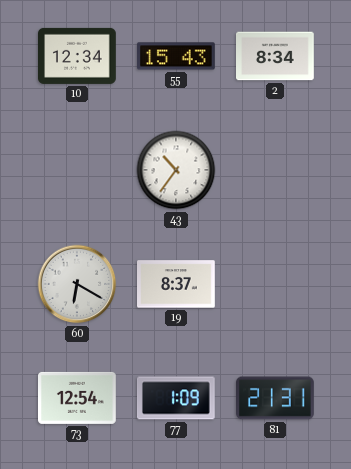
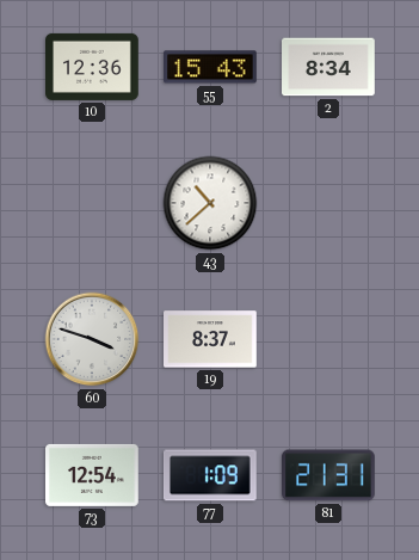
10: 12:34 -> 12:36
43: 10:36 -> 10:38
60: 6:20 -> 3:48
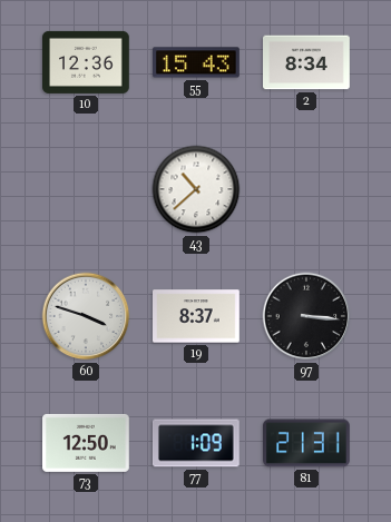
97: none -> 3:16
73: 12:54 -> 12:50
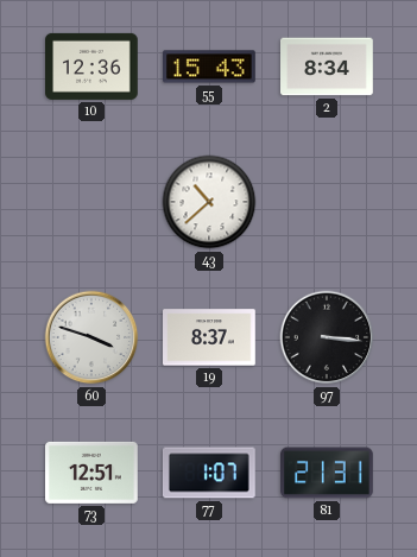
73: 12:50 -> 12:51
77: 1:09 -> 1:07
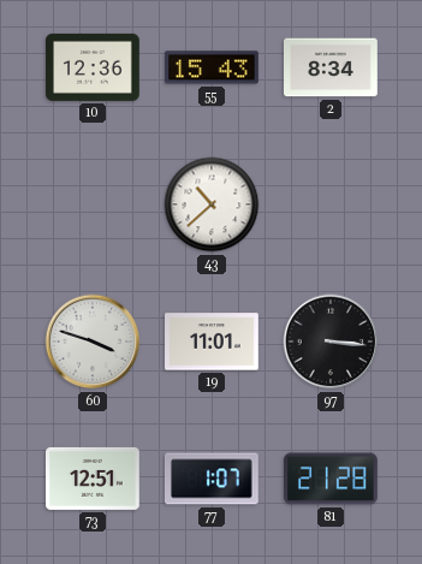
19: 8:37 -> 11:01
81: 21:31 -> 21:28
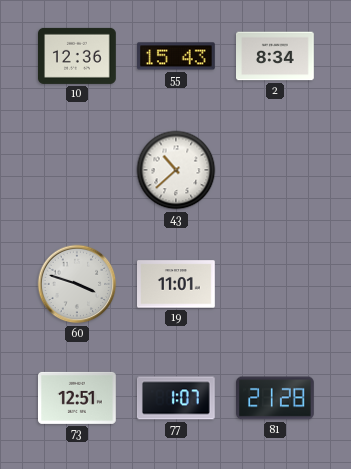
97: 3:16 -> none
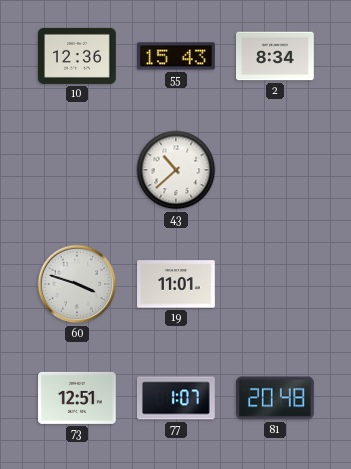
81: 21:28 -> 20:48
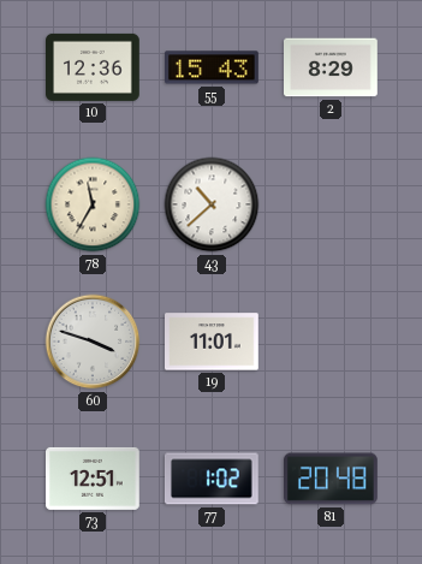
2: 8:34 -> 8:29
78: none -> 11:35
77: 1:07 -> 1:02
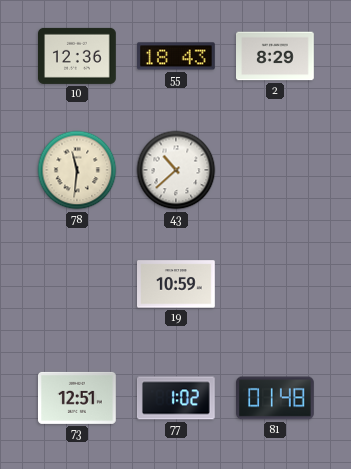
55: 15:43 -> 18:43
78: 11:35 -> 11:31
60: 3:48 -> none
19: 11:01 -> 10:59
81: 20:48 -> 01:48
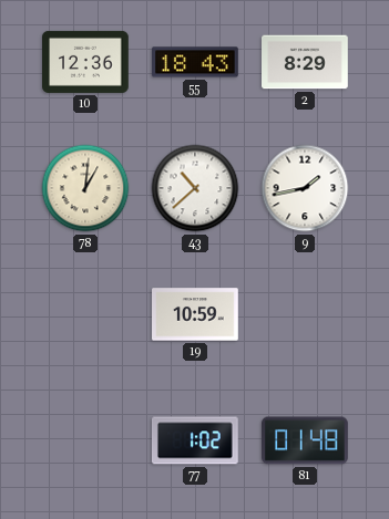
78: 11:31 -> 1:01
9: none -> 1:43
73: 12:51 -> none
